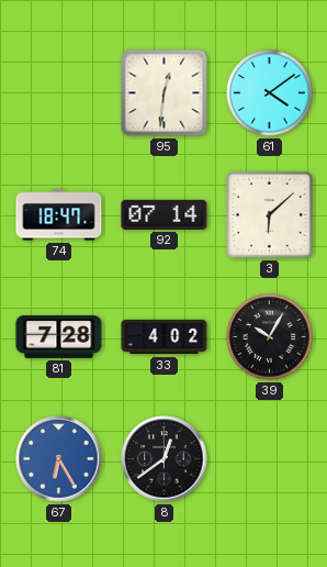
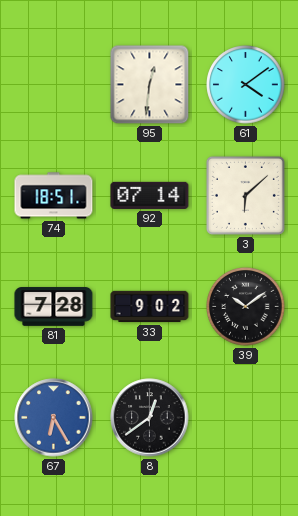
74: 18:47 -> 18:51
33: 4:02 -> 9:02
39: 10:05 -> 10:09
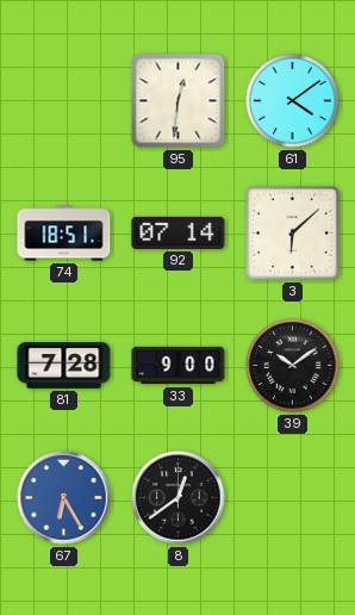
33: 9:02 -> 9:00
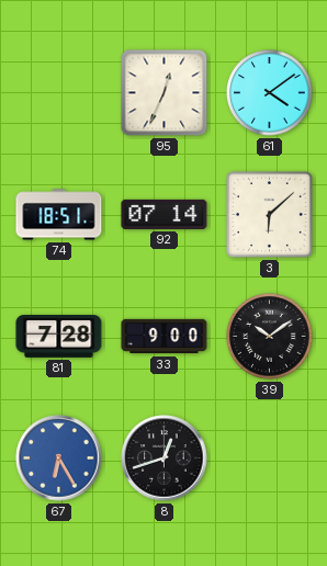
95: 12:31 -> 12:34
8: 12:39 -> 12:42
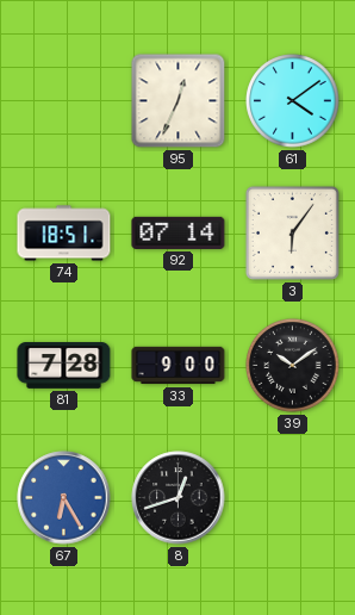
3: 6:08 -> 6:06
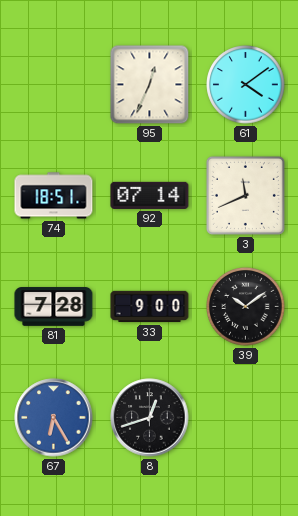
3: 6:06 -> 11:41
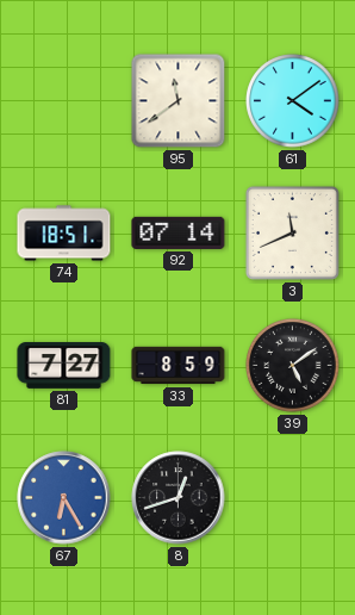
95: 12:34 -> 11:39
81: 7:28 -> 7:27
33: 9:00 -> 8:59
39: 10:09 -> 5:09
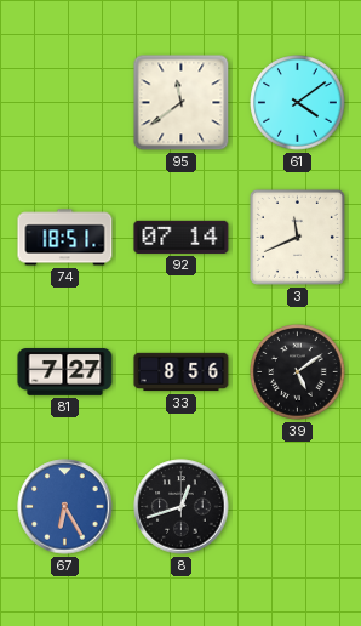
33: 8:59 -> 8:56
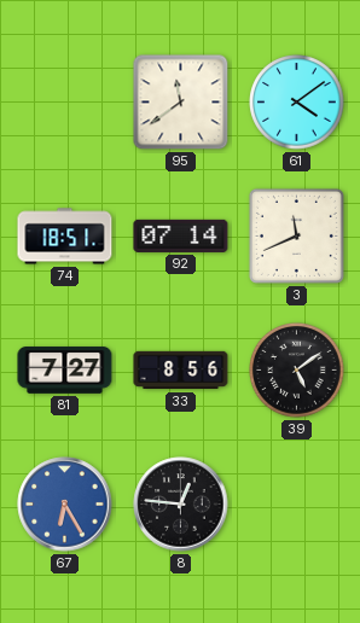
8: 12:42 -> 12:46
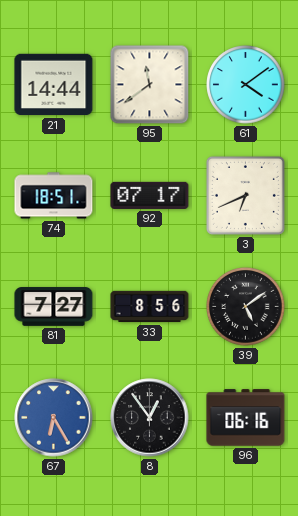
21: none -> 14:44
92: 07:14 -> 07:17
3: 11:41 -> 6:41
8: 12:46 -> 12:54
96: none -> 06:16
